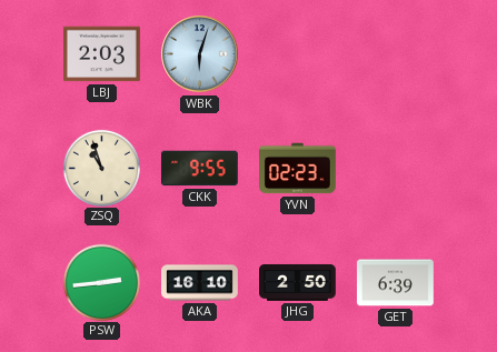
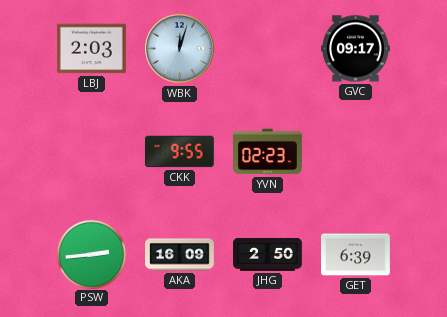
WBK: 6:03 -> 12:03
GVC: none -> 09:17
ZSQ: 10:57 -> none
AKA: 16:10 -> 16:09
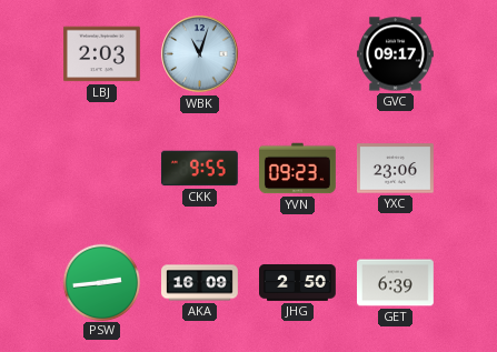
WBK: 12:03 -> 11:03
YVN: 02:23 -> 09:23
YXC: none -> 23:06
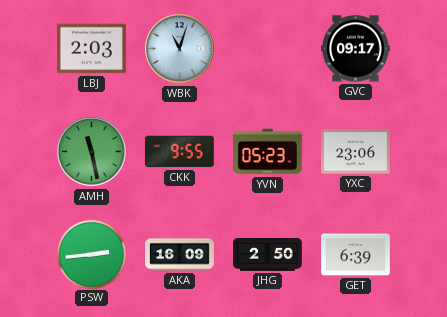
AMH: none -> 11:28
YVN: 09:23 -> 05:23
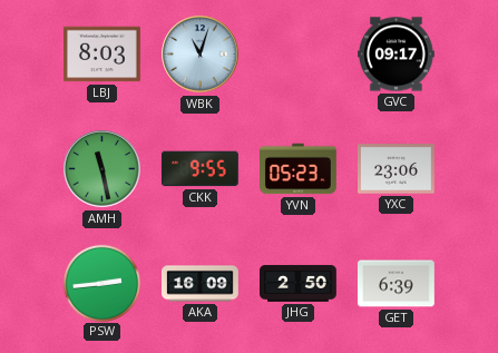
LBJ: 2:03 -> 8:03
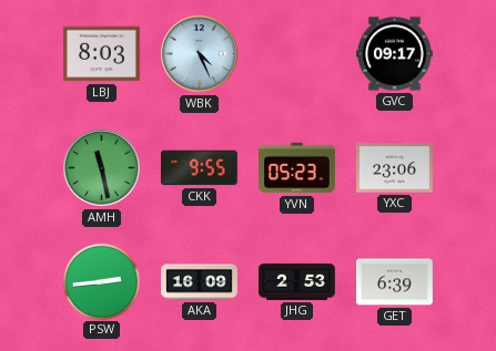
WBK: 11:03 -> 4:26
JHG: 2:50 -> 2:53
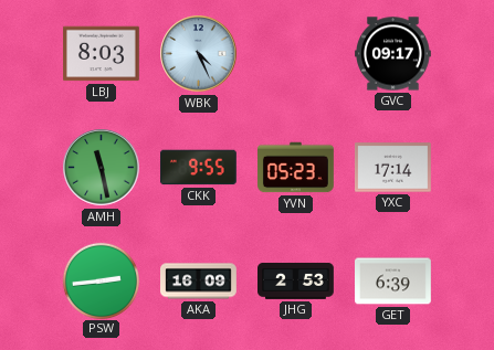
YXC: 23:06 -> 17:14
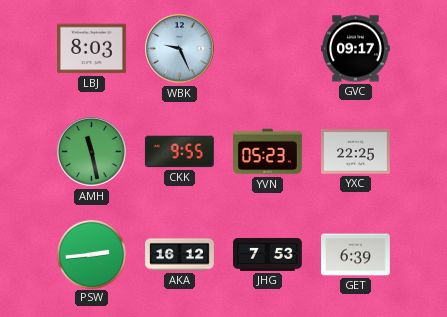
WBK: 4:26 -> 9:26
YXC: 17:14 -> 22:25
AKA: 16:09 -> 16:12
JHG: 2:53 -> 7:53
